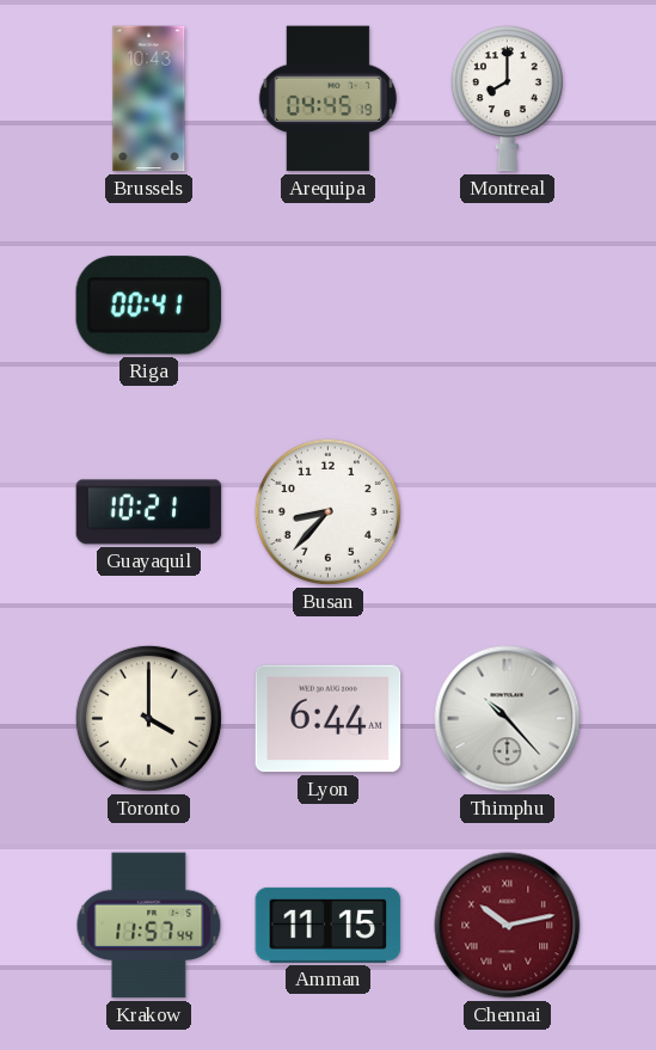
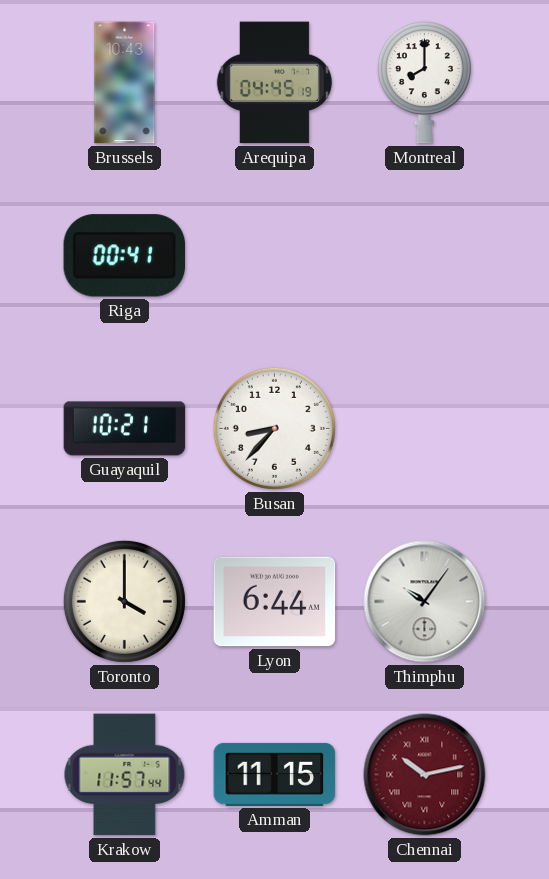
Thimphu: 10:23 -> 10:06
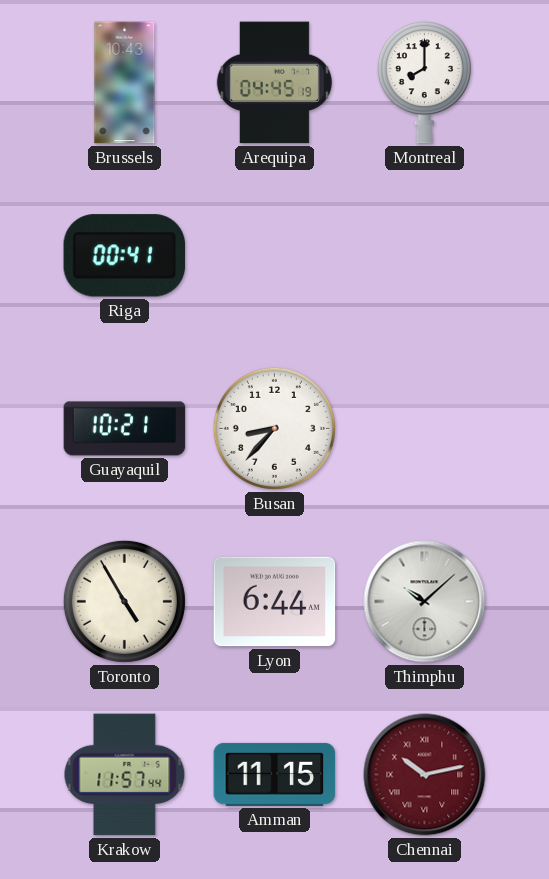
Toronto: 4:00 -> 4:55
Thimphu: 10:06 -> 10:08
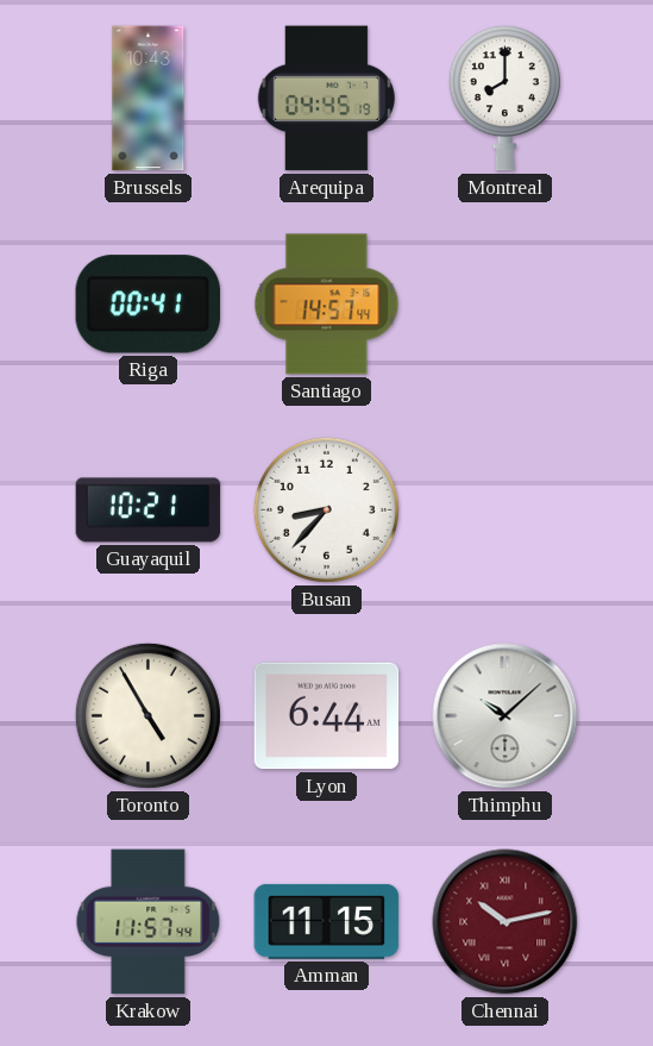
Santiago: none -> 14:57
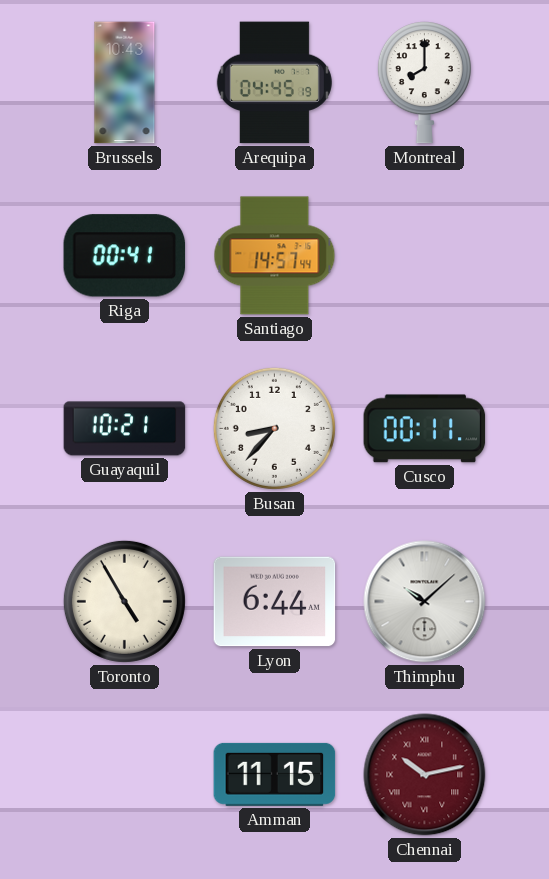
Cusco: none -> 00:11
Krakow: 11:57 -> none
